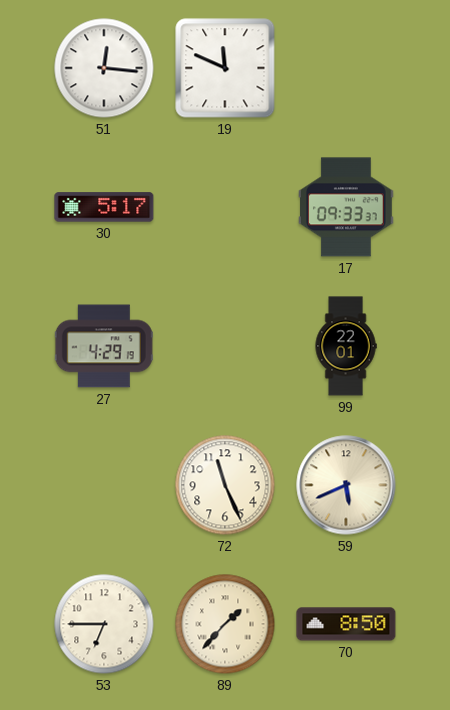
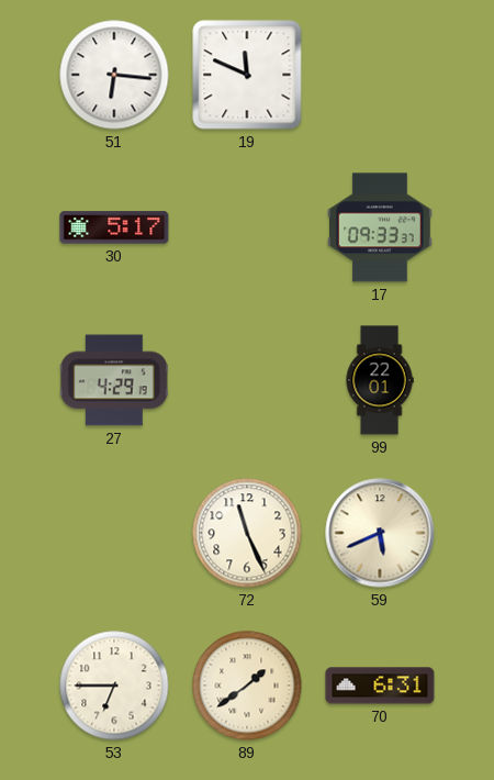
51: 12:16 -> 6:16
89: 1:37 -> 1:39
70: 8:50 -> 6:31
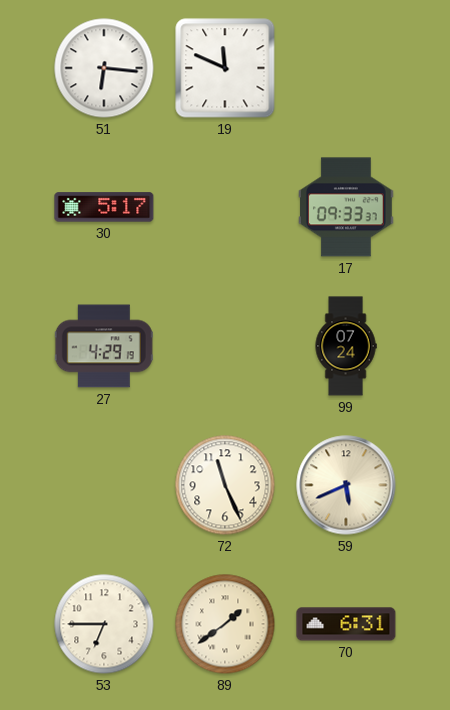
99: 22:01 -> 07:24
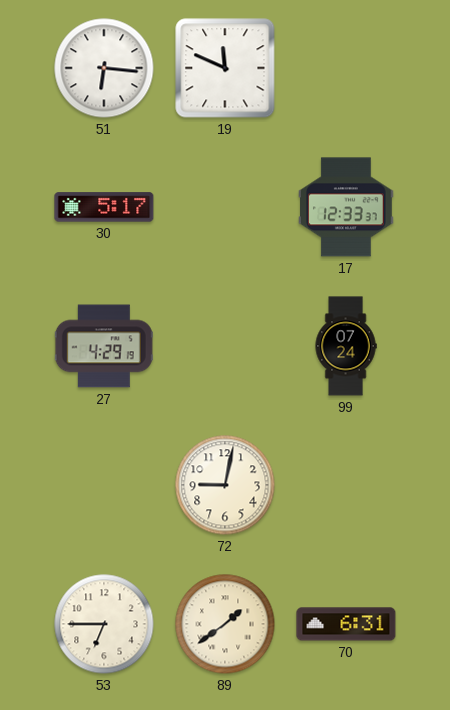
17: 09:33 -> 12:33
72: 11:26 -> 9:02
59: 5:41 -> none
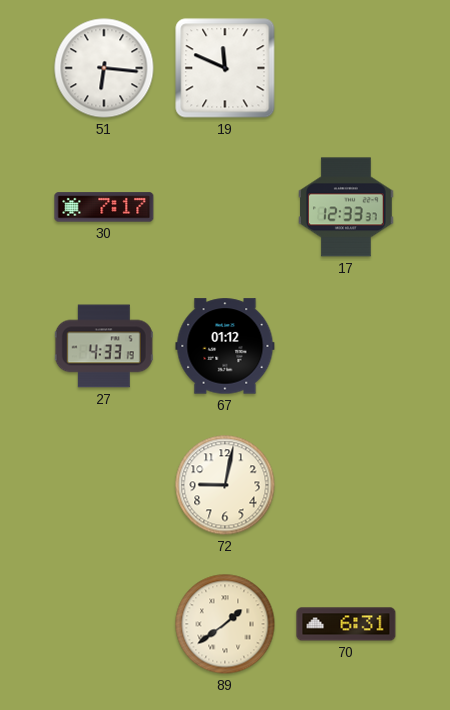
30: 5:17 -> 7:17
27: 4:29 -> 4:33
67: none -> 01:12
99: 07:24 -> none
53: 6:45 -> none
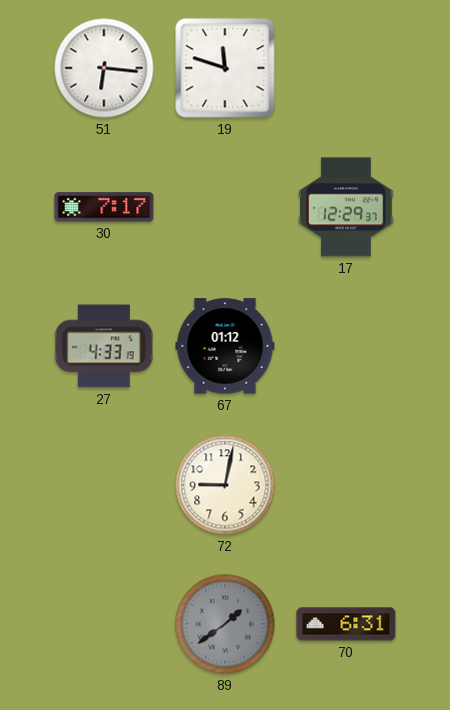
19: 11:49 -> 11:48
17: 12:33 -> 12:29
89 dial: cream -> grey
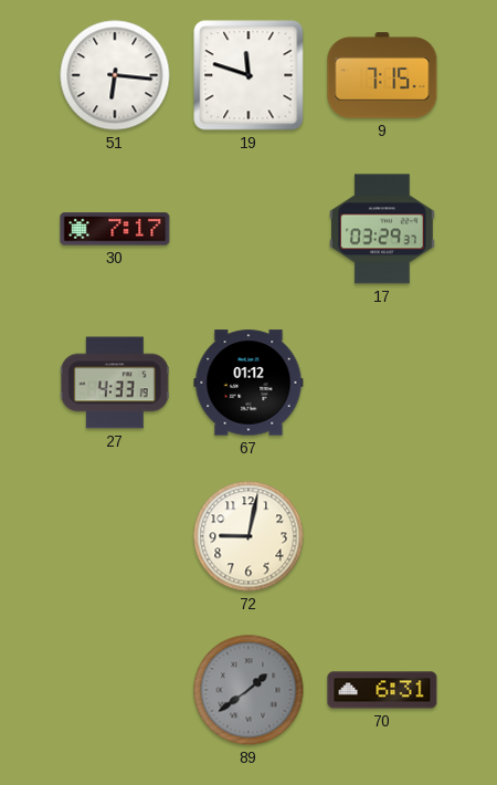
9: none -> 7:15
17: 12:29 -> 03:29
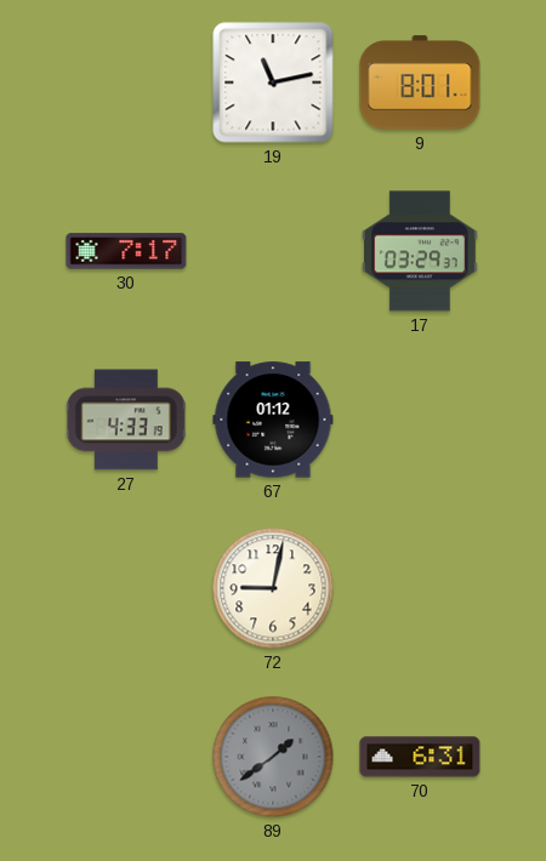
51: 6:16 -> none
19: 11:48 -> 11:13
9: 7:15 -> 8:01
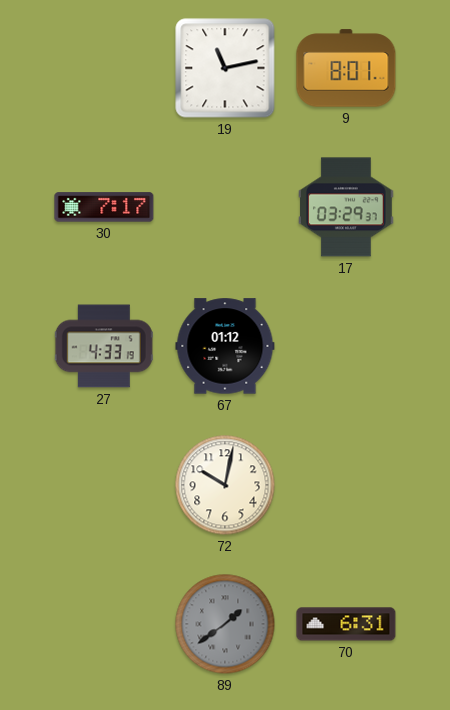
72: 9:02 -> 10:02
